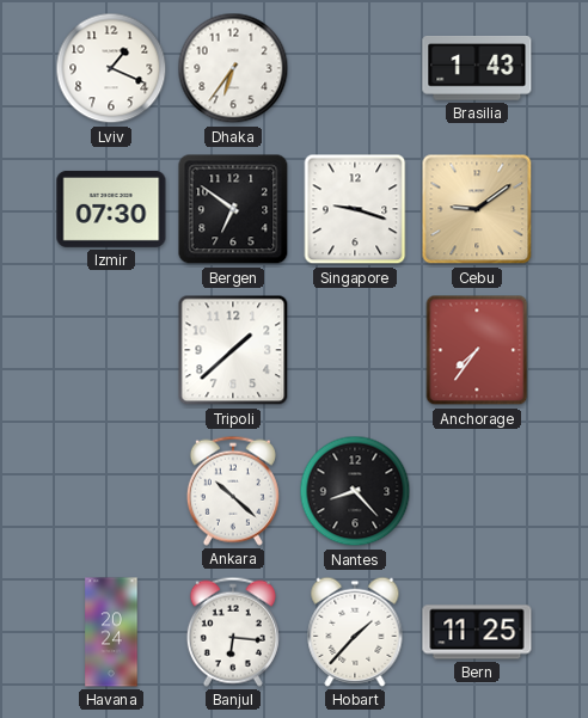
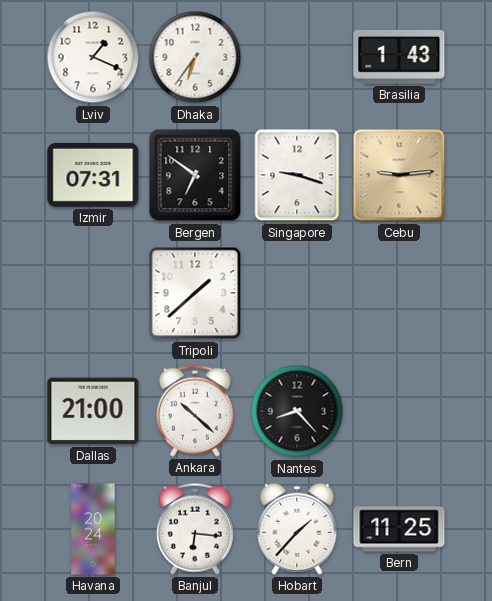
Izmir: 07:30 -> 07:31
Cebu: 9:09 -> 9:14
Anchorage: 7:36 -> none
Dallas: none -> 21:00
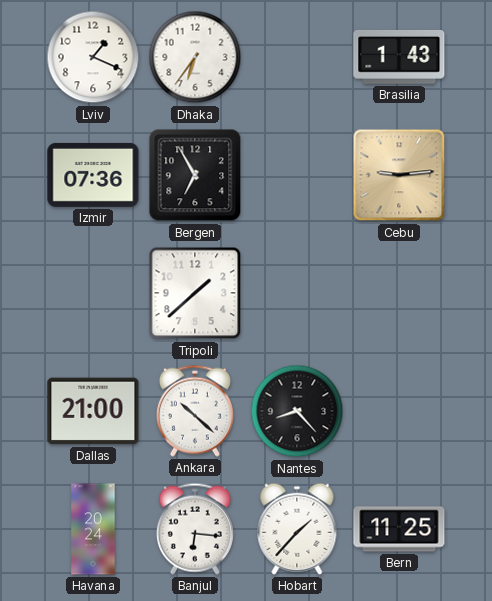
Izmir: 07:31 -> 07:36
Bergen: 6:51 -> 6:55
Singapore: 9:18 -> none
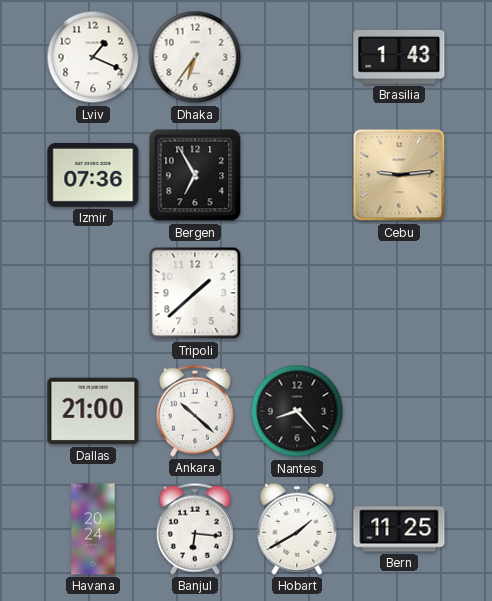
Hobart: 1:37 -> 1:40
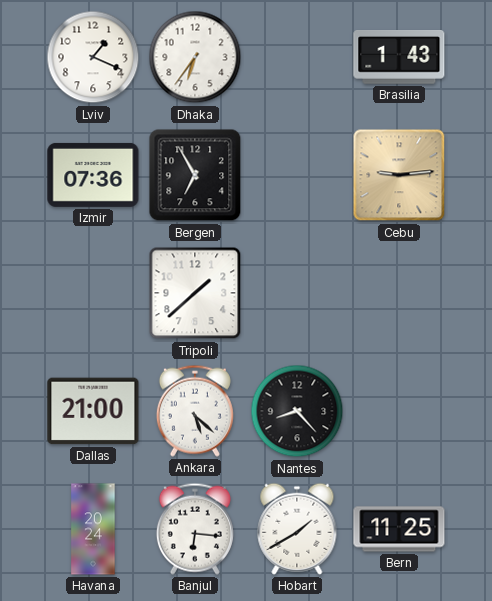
Ankara: 10:22 -> 5:22
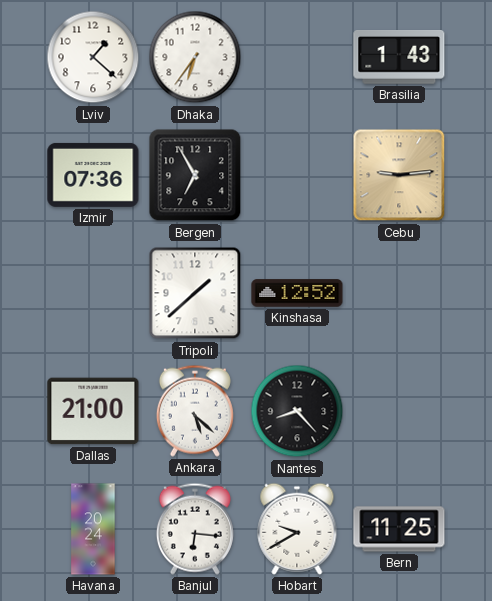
Lviv: 1:19 -> 1:22
Kinshasa: none -> 12:52
Hobart: 1:40 -> 9:40
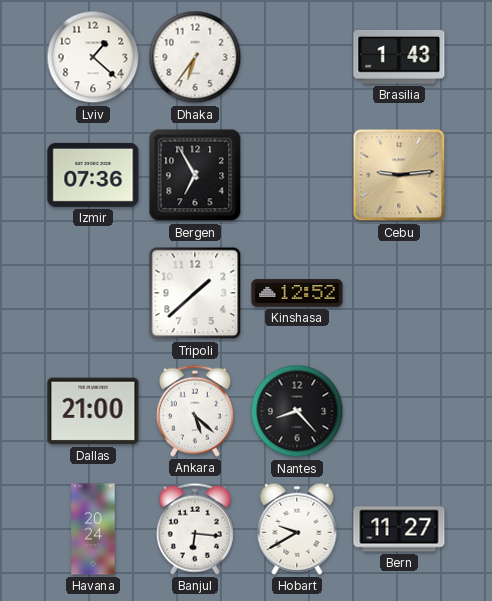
Bern: 11:25 -> 11:27
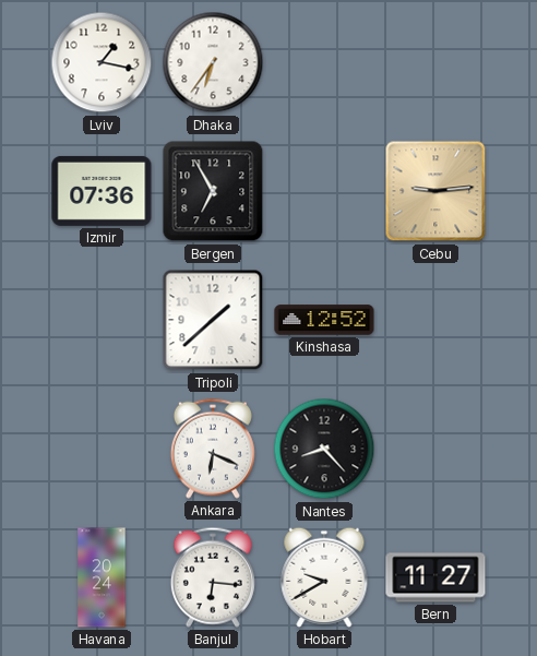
Lviv: 1:22 -> 1:17
Brasilia: 1:43 -> none
Dallas: 21:00 -> none
Ankara: 5:22 -> 6:19
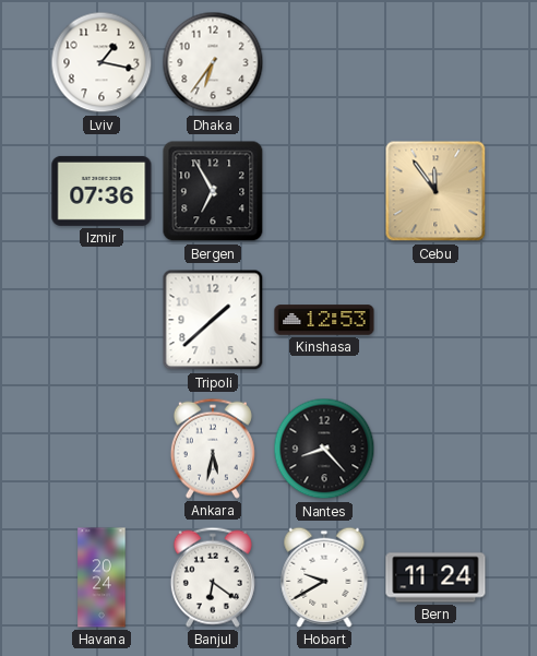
Cebu: 9:14 -> 11:54
Kinshasa: 12:52 -> 12:53
Ankara: 6:19 -> 5:32
Banjul: 6:16 -> 6:21
Bern: 11:27 -> 11:24
